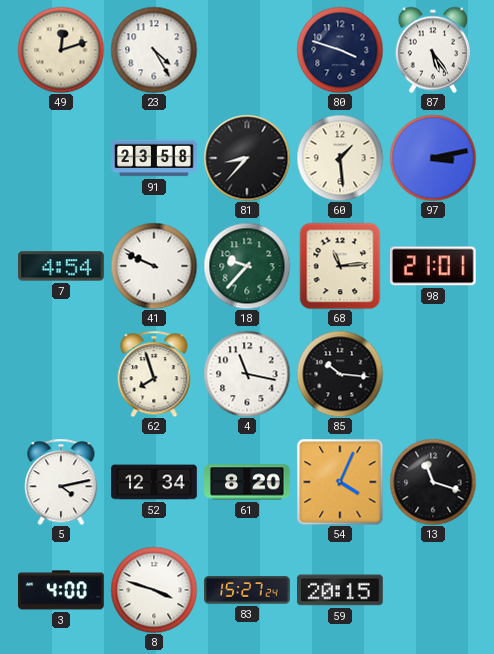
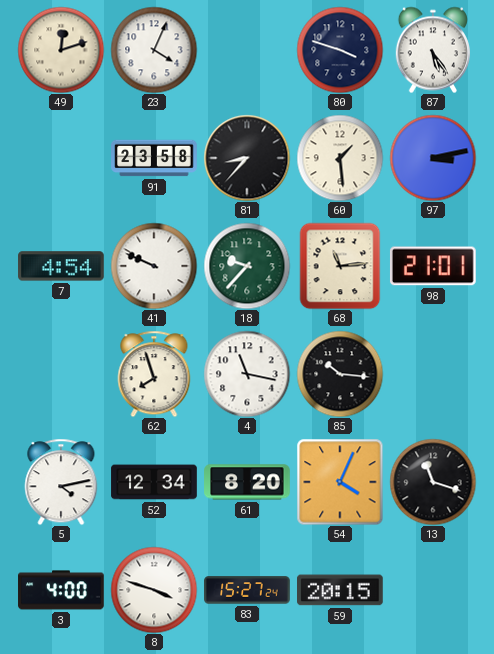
23: 4:25 -> 4:04
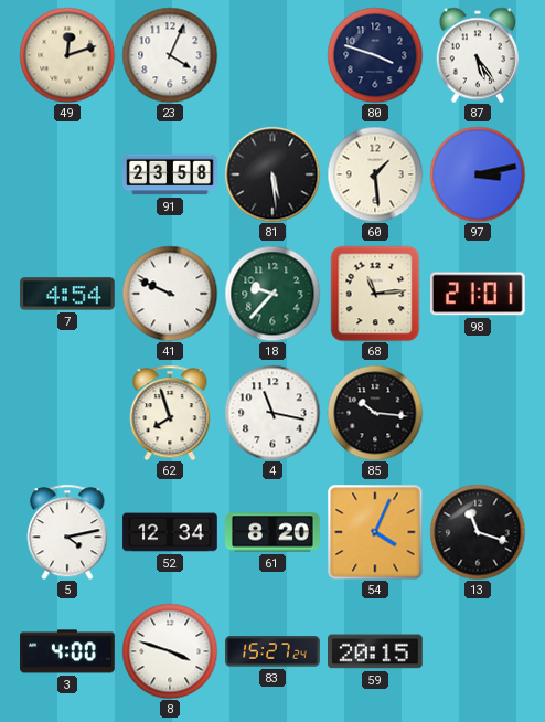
81: 8:37 -> 5:29
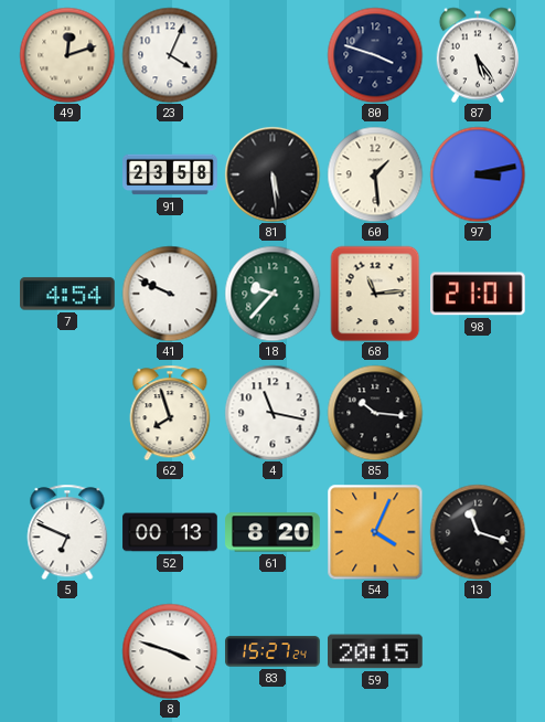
5: 4:13 -> 6:49
52: 12:34 -> 00:13
3: 4:00 -> none
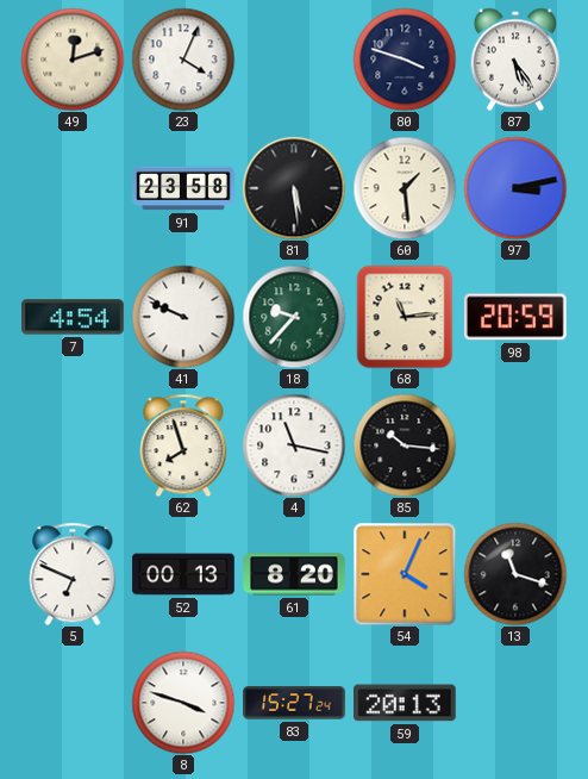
98: 21:01 -> 20:59
59: 20:15 -> 20:13
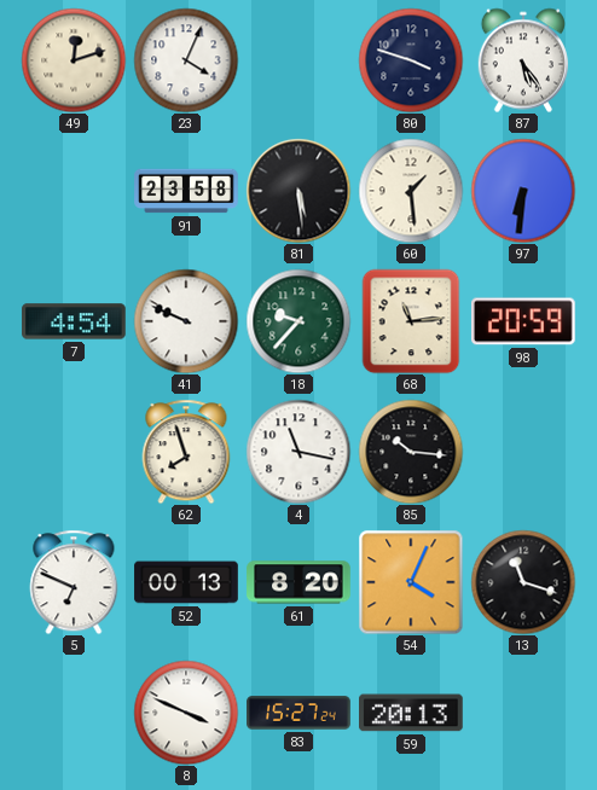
97: 3:13 -> 6:31
8: 3:48 -> 3:49
